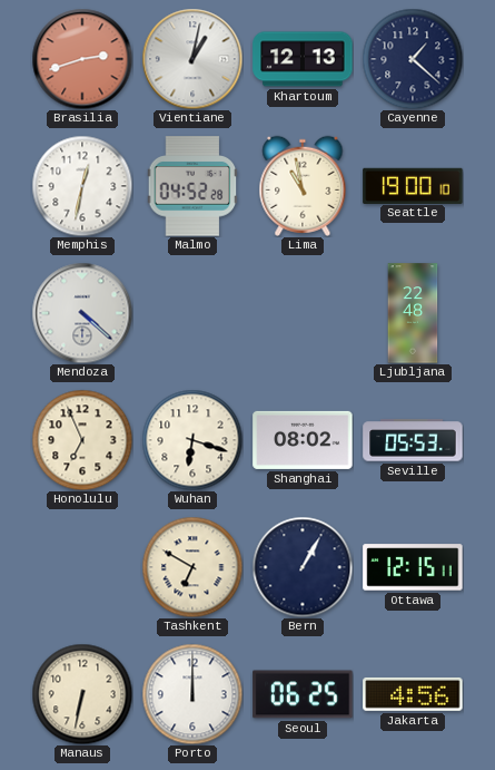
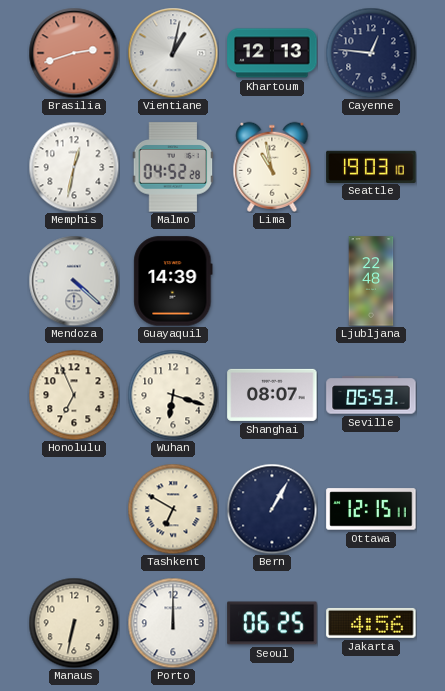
Cayenne: 1:22 -> 12:46
Seattle: 19:00 -> 19:03
Guayaquil: none -> 14:39
Shanghai: 08:02 -> 08:07
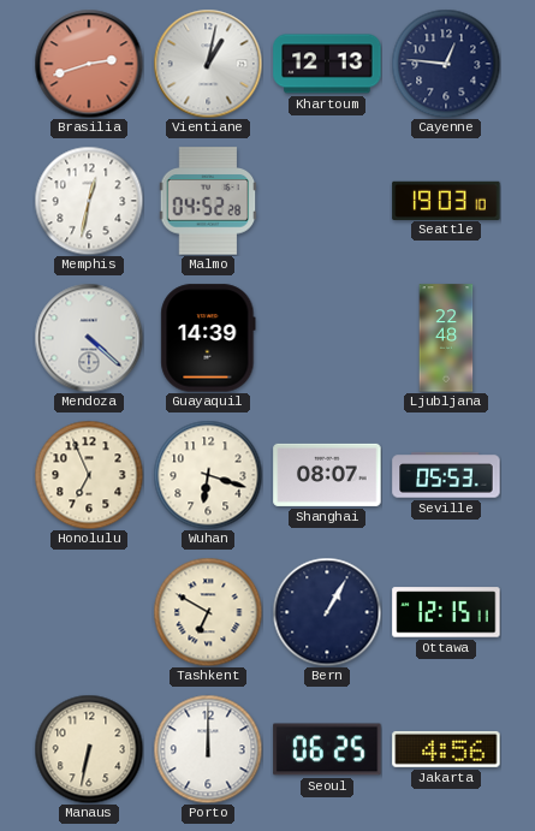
Lima: 10:58 -> none
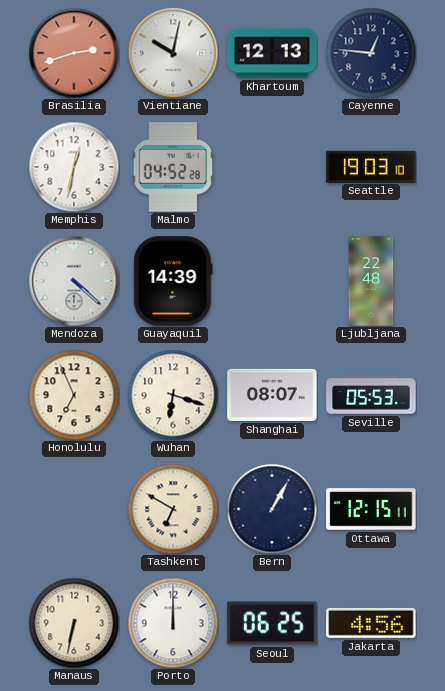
Vientiane: 1:02 -> 10:02
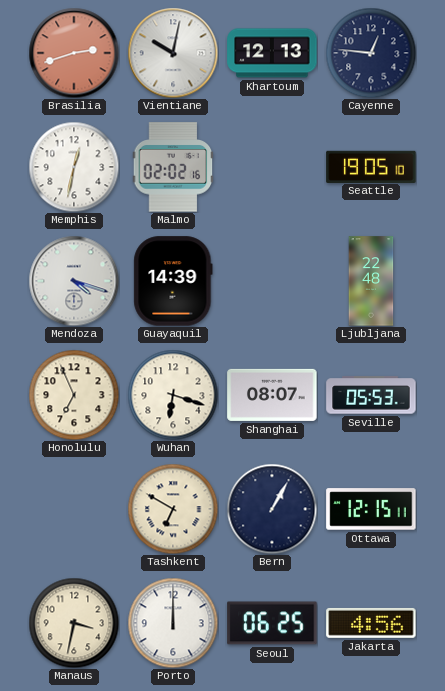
Malmo: 04:52 -> 02:02
Seattle: 19:03 -> 19:05
Mendoza: 4:22 -> 4:18
Manaus: 6:32 -> 3:32
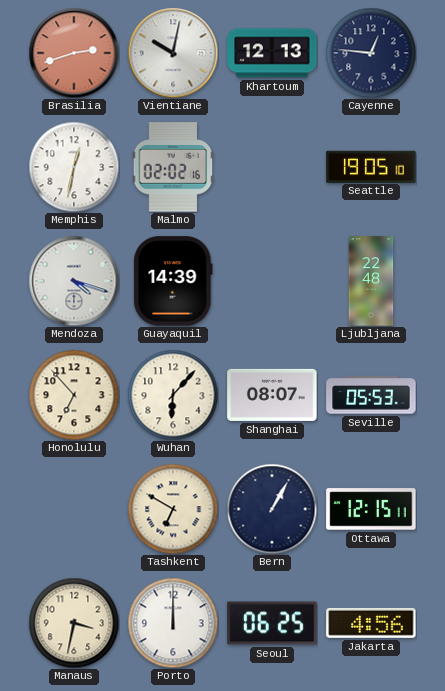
Honolulu: 6:56 -> 6:53
Wuhan: 6:18 -> 6:07
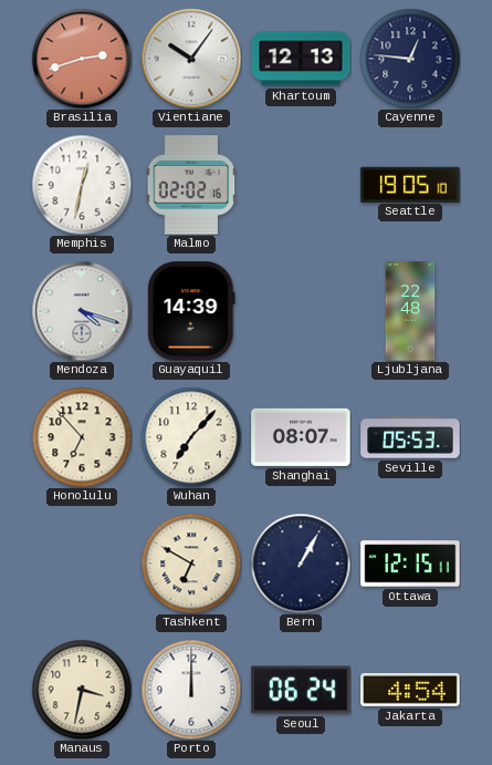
Vientiane: 10:02 -> 10:06
Wuhan: 6:07 -> 7:07
Seoul: 06:25 -> 06:24
Jakarta: 4:56 -> 4:54
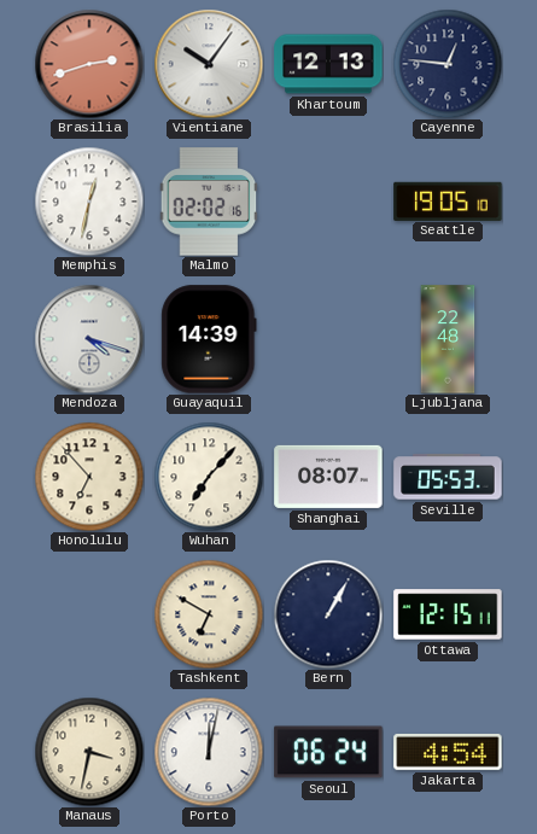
Porto: 12:00 -> 12:02
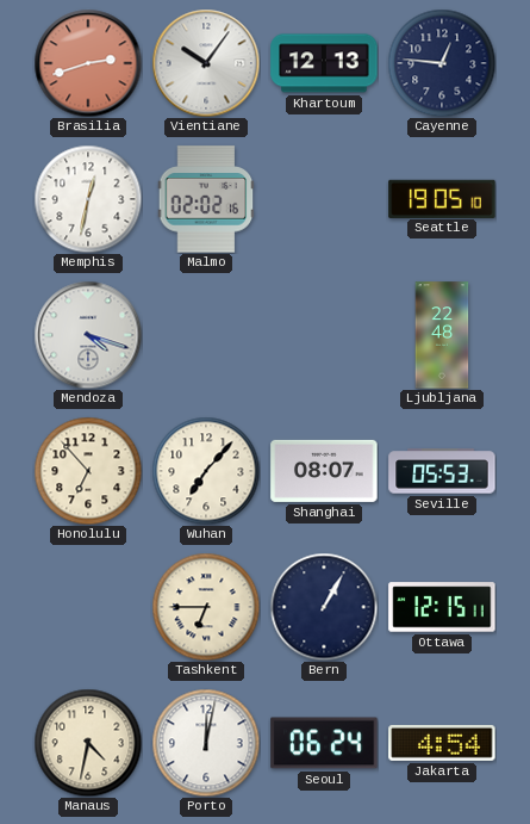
Guayaquil: 14:39 -> none
Tashkent: 6:50 -> 6:45
Manaus: 3:32 -> 4:32
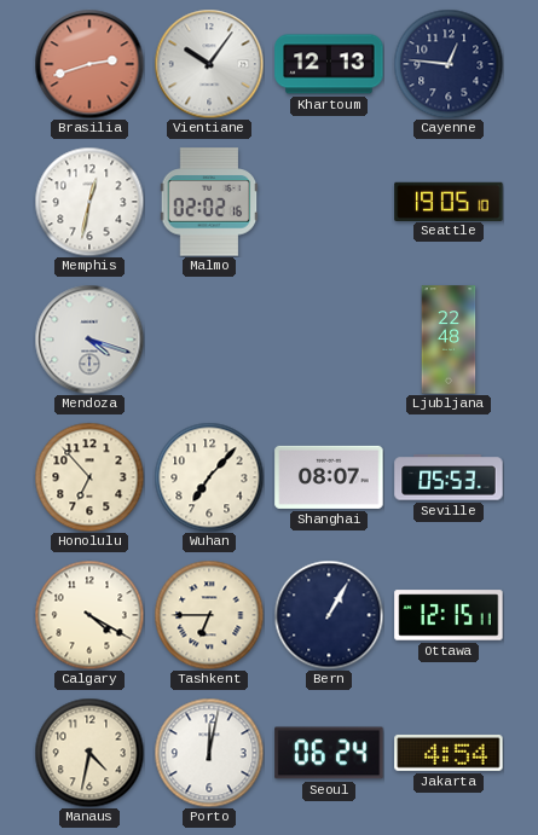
Calgary: none -> 4:20
